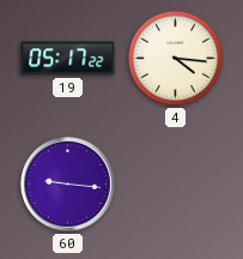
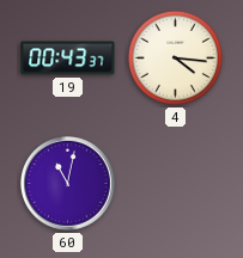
19: 05:17 -> 00:43
60: 9:16 -> 11:02
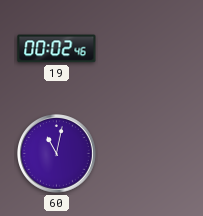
19: 00:43 -> 00:02
4: 4:16 -> none
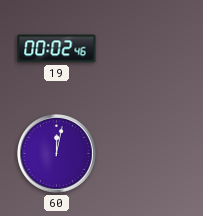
60: 11:02 -> 12:02
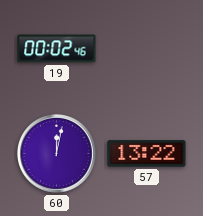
57: none -> 13:22
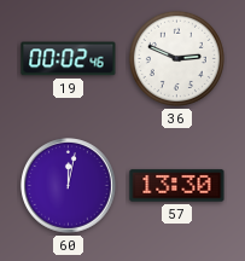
36: none -> 2:49
57: 13:22 -> 13:30
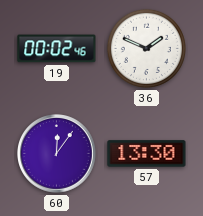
36: 2:49 -> 1:49
60: 12:02 -> 12:06
